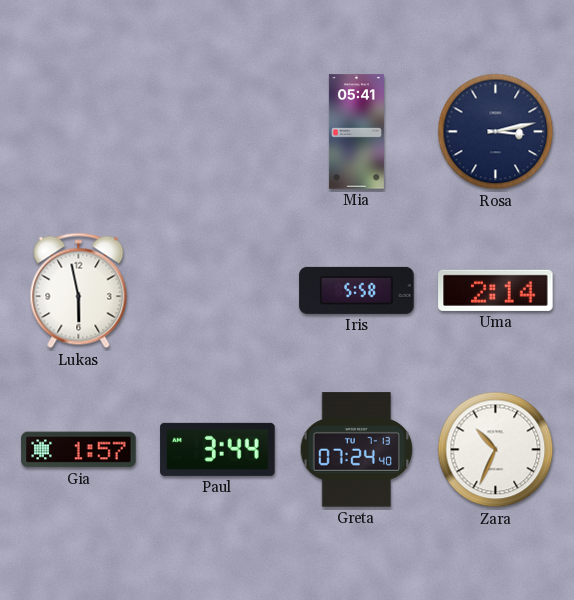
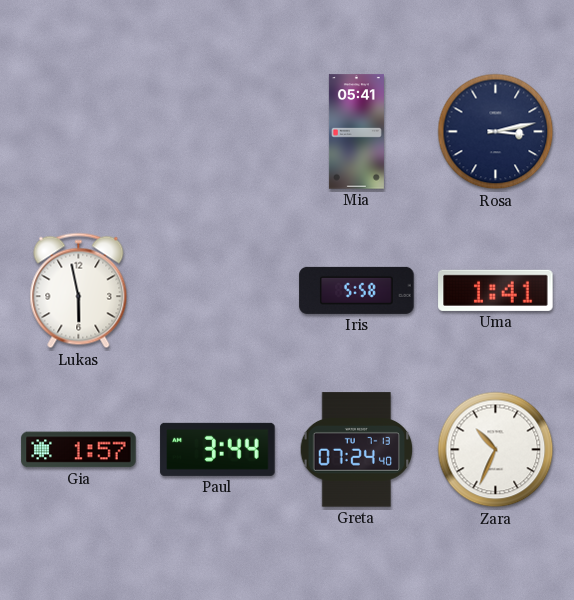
Uma: 2:14 -> 1:41
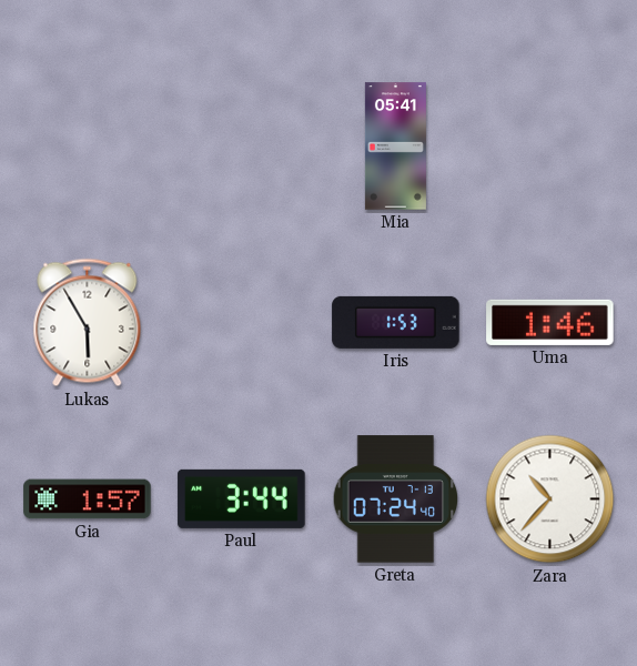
Rosa: 3:13 -> none
Lukas: 5:58 -> 5:55
Iris: 5:58 -> 1:53
Uma: 1:41 -> 1:46
Zara: 10:34 -> 10:37
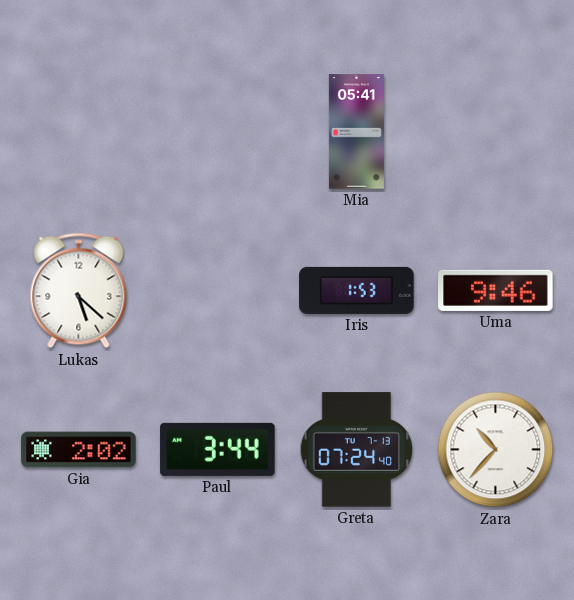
Lukas: 5:55 -> 5:22
Uma: 1:46 -> 9:46
Gia: 1:57 -> 2:02
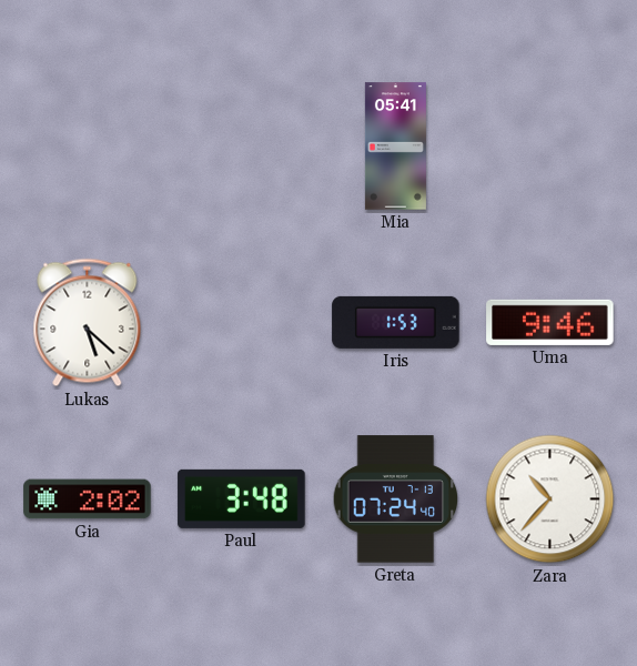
Paul: 3:44 -> 3:48
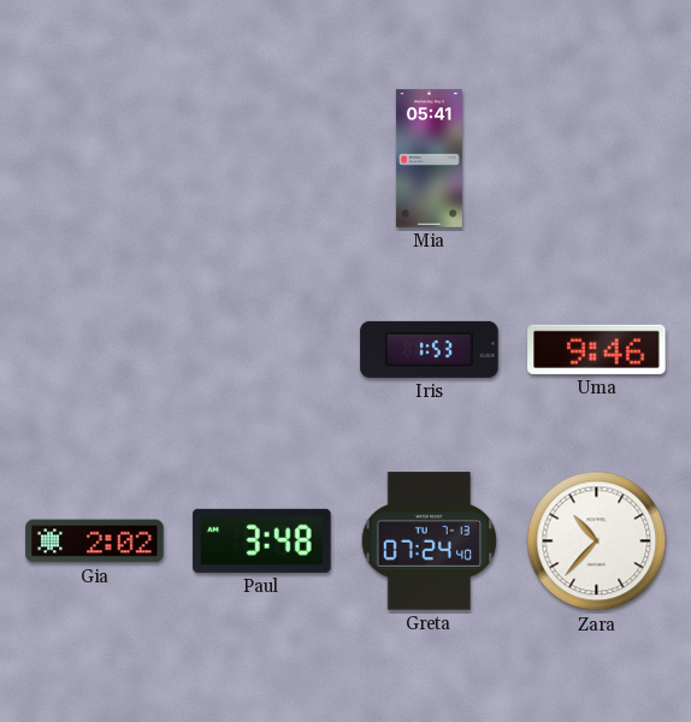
Lukas: 5:22 -> none
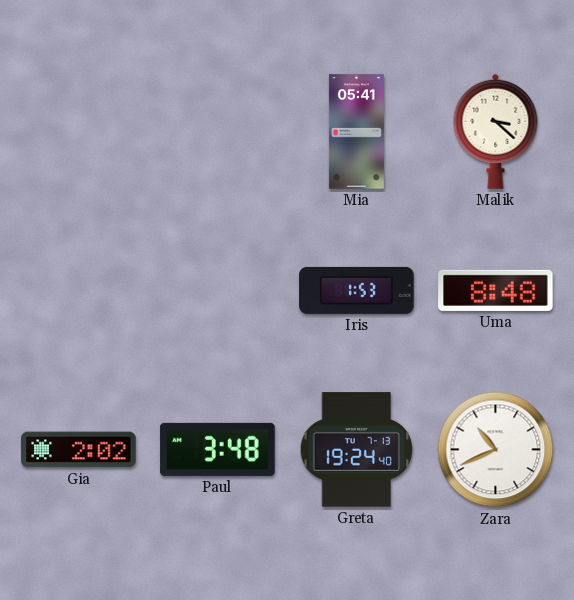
Malik: none -> 3:22
Uma: 9:46 -> 8:48
Greta: 07:24 -> 19:24
Zara: 10:37 -> 10:41
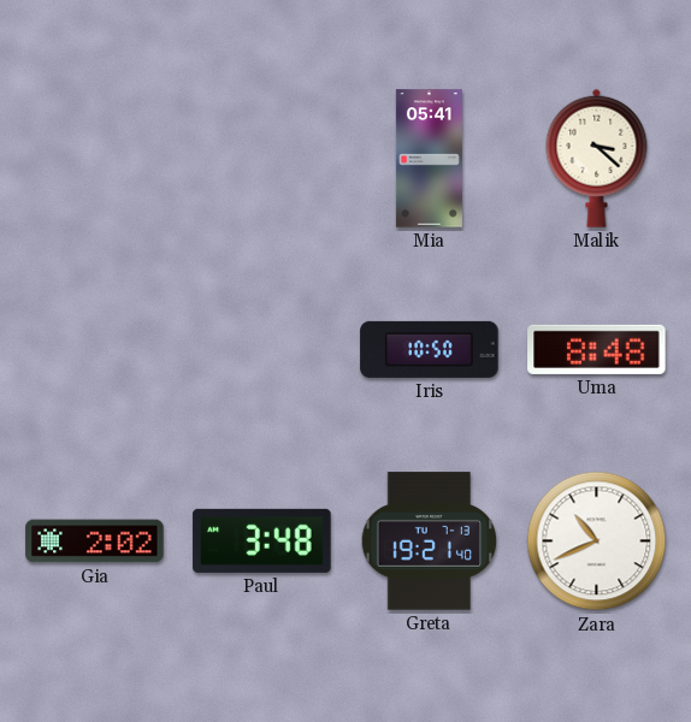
Iris: 1:53 -> 10:50
Greta: 19:24 -> 19:21
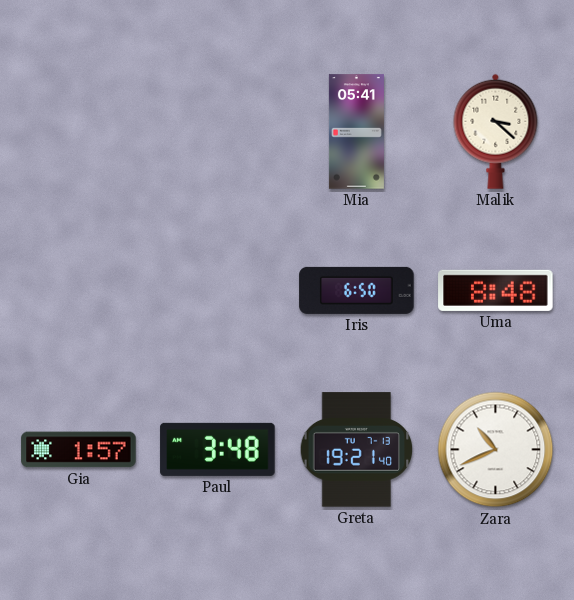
Iris: 10:50 -> 6:50
Gia: 2:02 -> 1:57
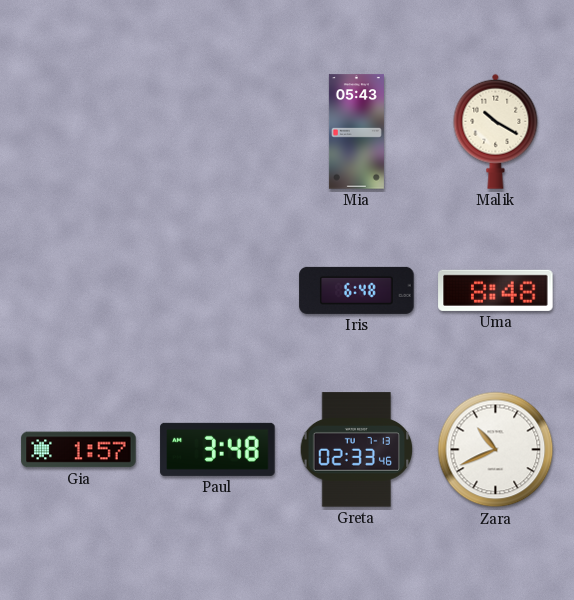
Mia: 05:41 -> 05:43
Malik: 3:22 -> 10:20
Iris: 6:50 -> 6:48
Greta: 19:21 -> 02:33
